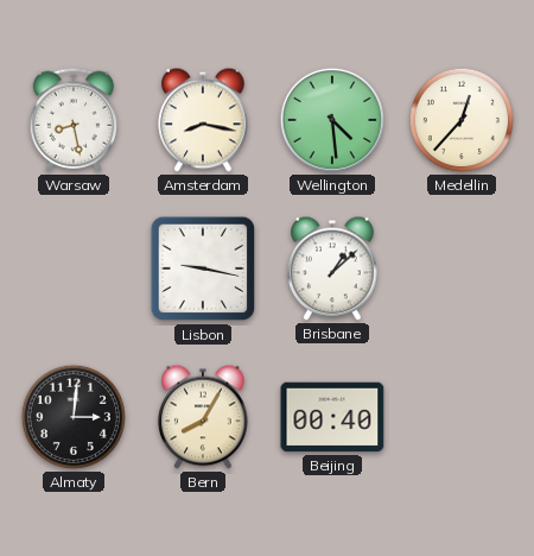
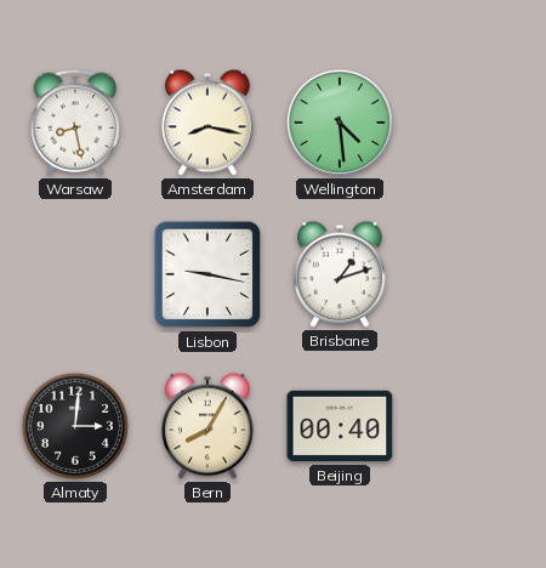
Medellin: 12:37 -> none
Brisbane: 1:08 -> 1:12
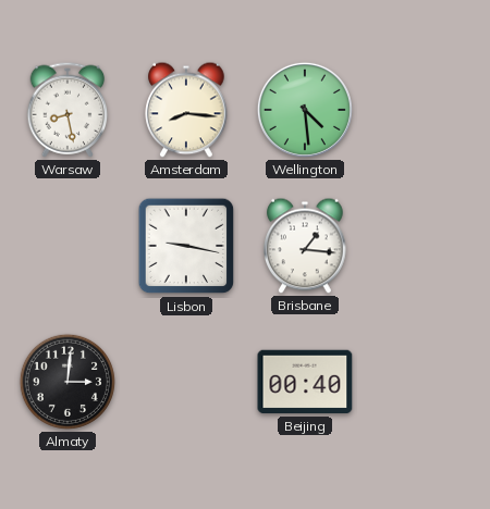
Amsterdam: 8:17 -> 8:16
Brisbane: 1:12 -> 1:16
Bern: 8:05 -> none
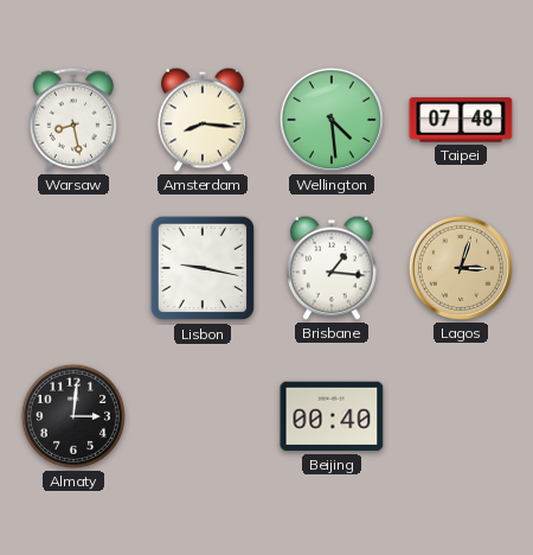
Taipei: none -> 07:48
Lagos: none -> 3:03
